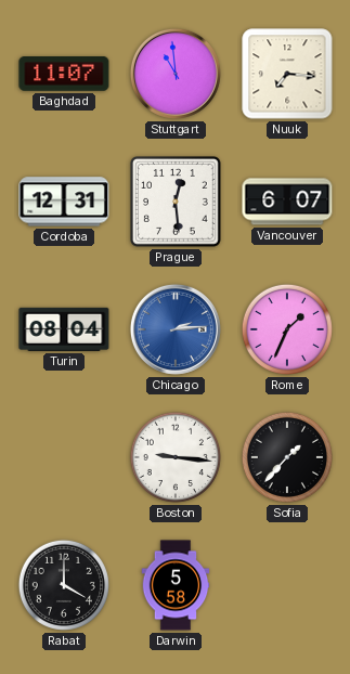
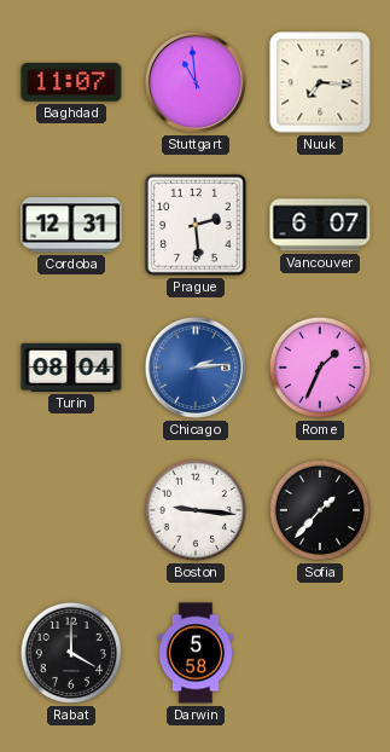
Prague: 12:29 -> 2:29
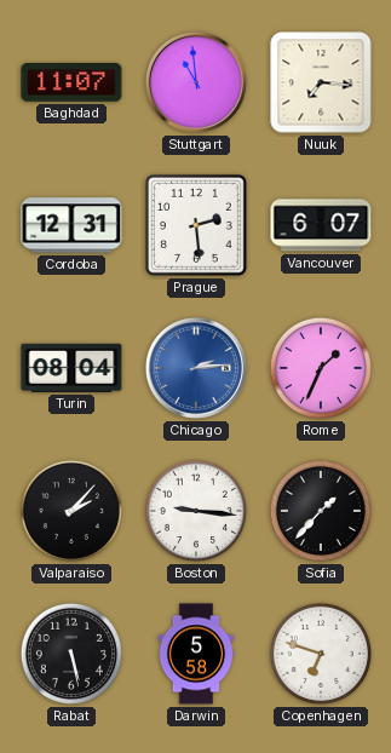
Valparaiso: none -> 2:07
Rabat: 4:00 -> 5:28
Copenhagen: none -> 6:48
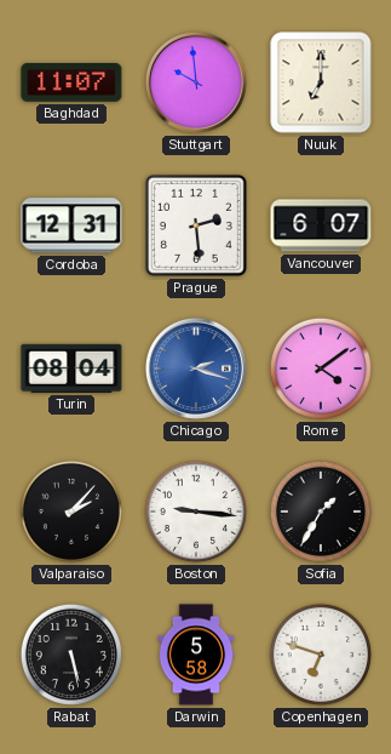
Stuttgart: 10:59 -> 9:59
Nuuk: 7:16 -> 7:00
Chicago: 2:14 -> 2:18
Rome: 1:34 -> 4:09
Sofia: 1:37 -> 1:35
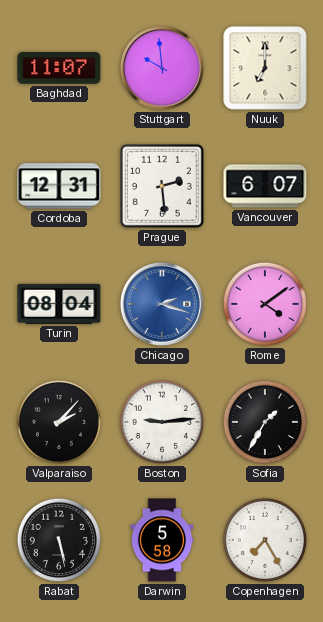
Boston: 9:16 -> 9:14
Copenhagen: 6:48 -> 7:25
